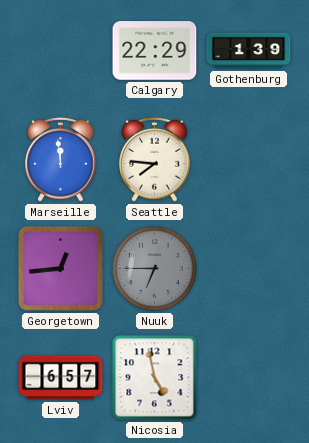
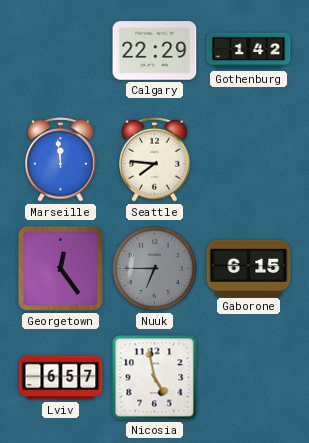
Gothenburg: 1:39 -> 1:42
Georgetown: 12:44 -> 12:24
Gaborone: none -> 6:15
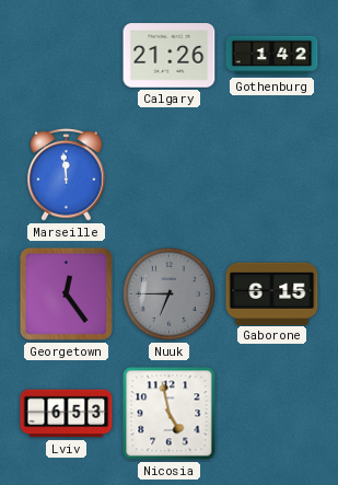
Calgary: 22:29 -> 21:26
Seattle: 7:46 -> none
Lviv: 6:57 -> 6:53
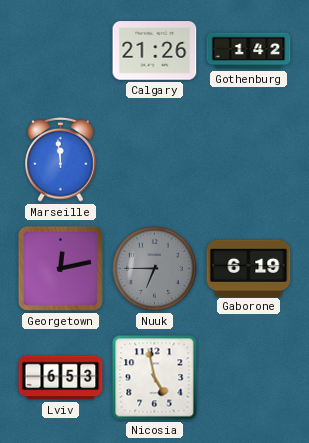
Georgetown: 12:24 -> 12:13
Gaborone: 6:15 -> 6:19
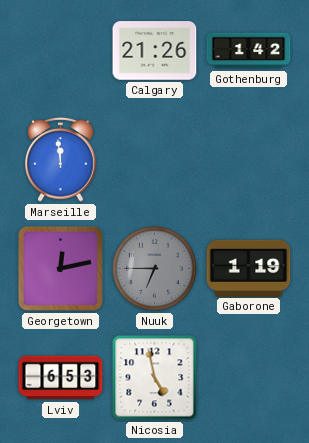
Gaborone: 6:19 -> 1:19
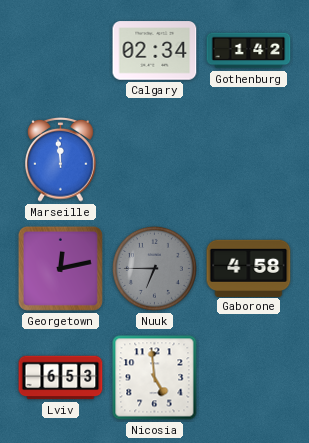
Calgary: 21:26 -> 02:34
Gaborone: 1:19 -> 4:58
Nicosia: 4:58 -> 4:59
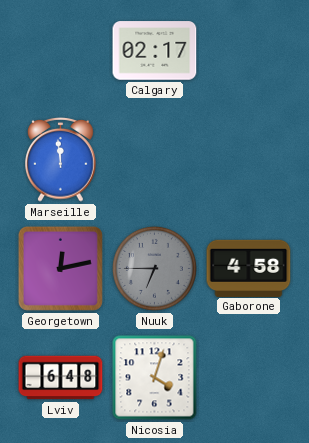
Calgary: 02:34 -> 02:17
Gothenburg: 1:42 -> none
Lviv: 6:53 -> 6:48
Nicosia: 4:59 -> 4:03
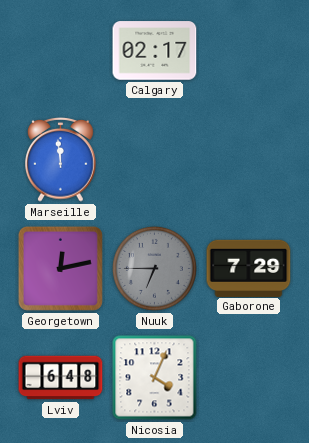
Gaborone: 4:58 -> 7:29
Nicosia: 4:03 -> 4:04
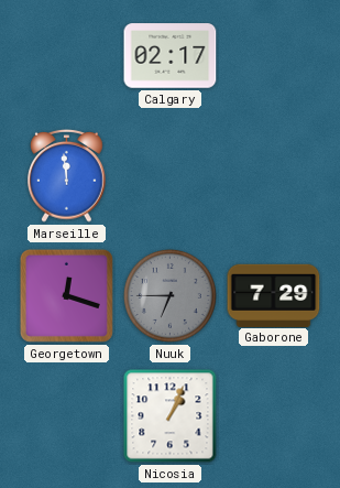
Georgetown: 12:13 -> 12:18
Lviv: 6:48 -> none
Nicosia: 4:04 -> 1:04
